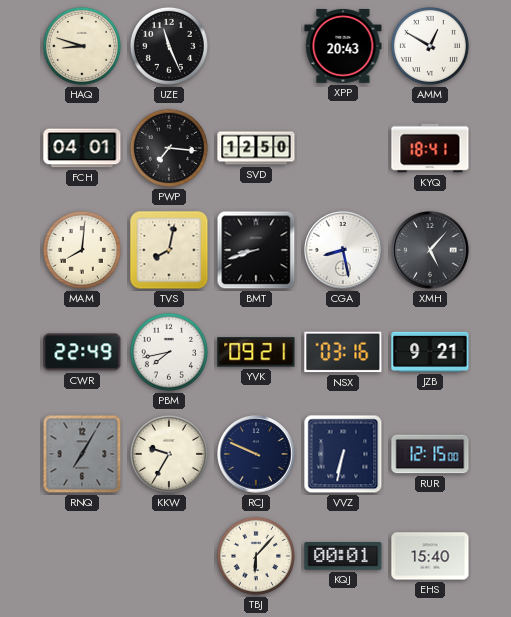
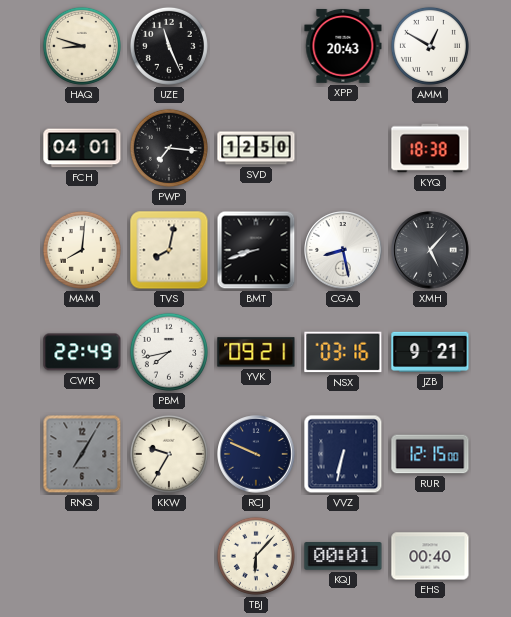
KYQ: 18:41 -> 18:38
EHS: 15:40 -> 00:40
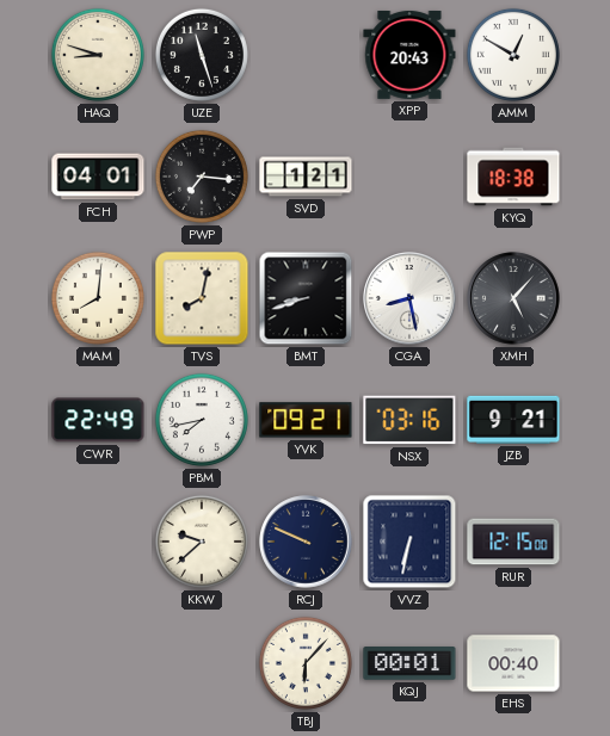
UZE: 11:26 -> 11:27
SVD: 12:50 -> 1:21
RNQ: 7:05 -> none
KKW: 9:35 -> 9:38
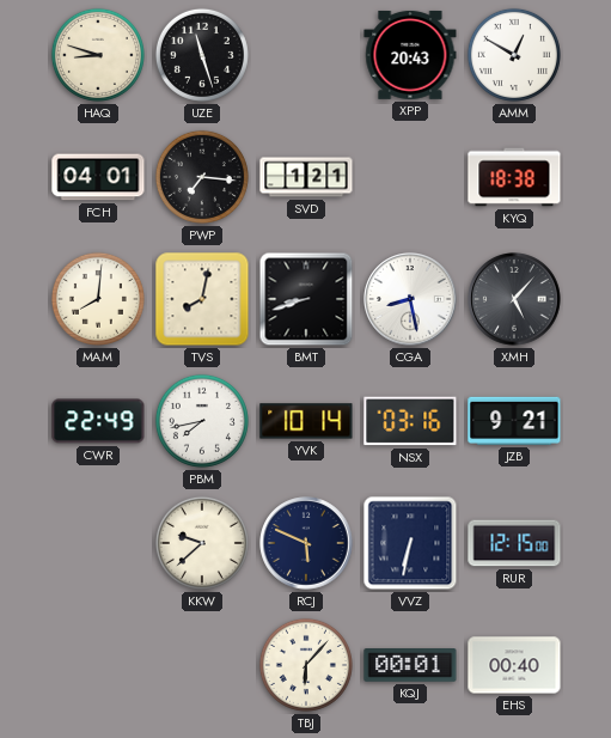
YVK: 09:21 -> 10:14
RCJ: 9:49 -> 5:49
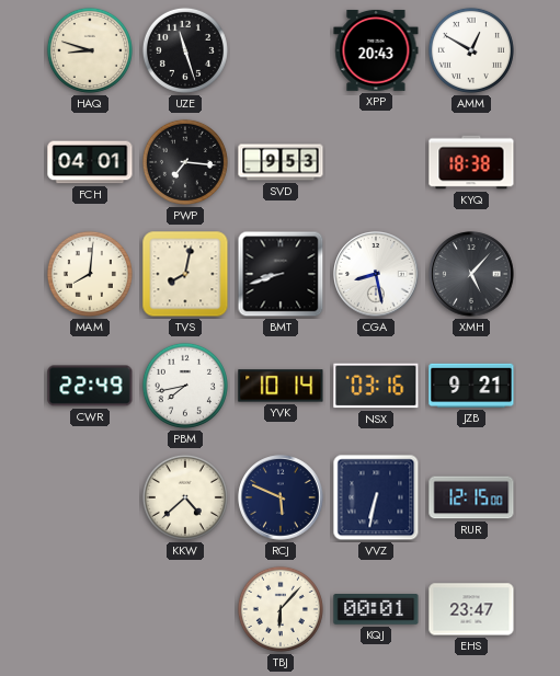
SVD: 1:21 -> 9:53
KKW: 9:38 -> 4:38
EHS: 00:40 -> 23:47
